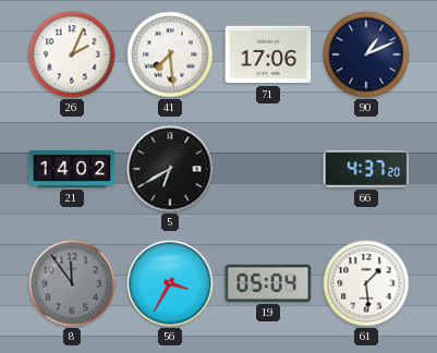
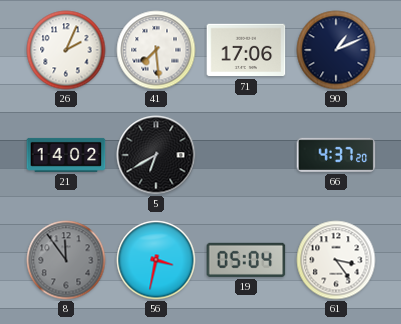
56: 3:35 -> 3:32
61: 1:29 -> 3:24
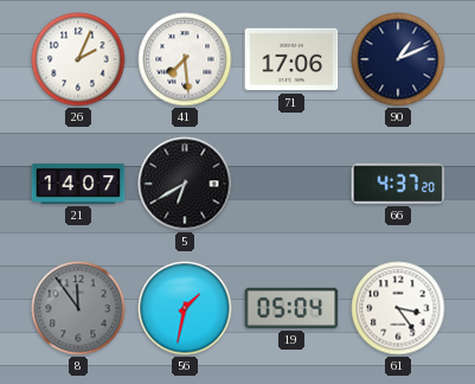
21: 14:02 -> 14:07
56: 3:32 -> 1:32
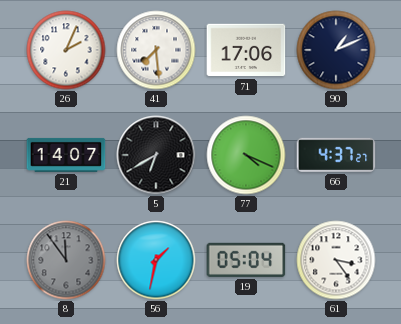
77: none -> 4:19
66: 4:37:20 -> 4:37:27
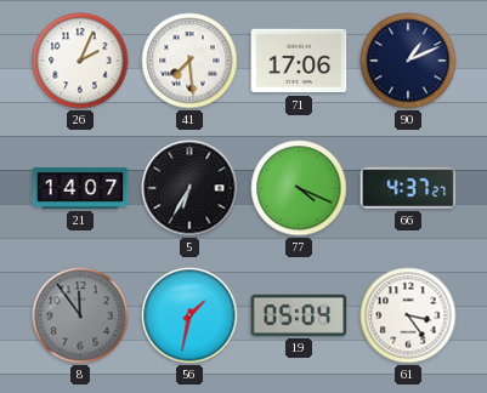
5: 6:40 -> 6:35
